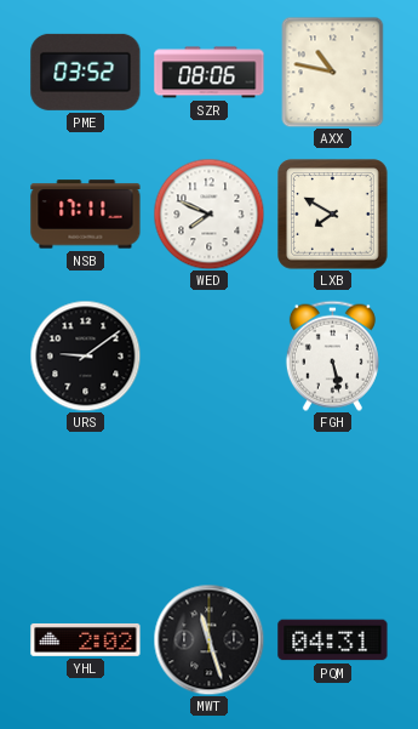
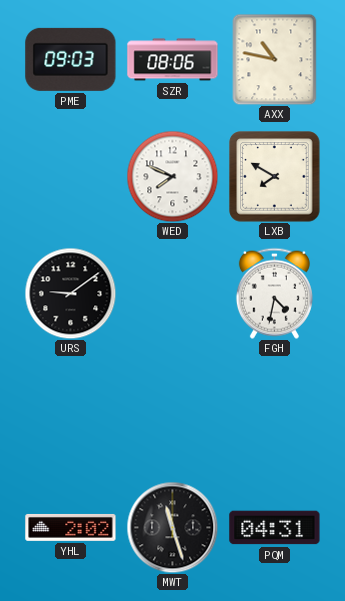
PME: 03:52 -> 09:03
NSB: 17:11 -> none
FGH: 5:28 -> 4:32
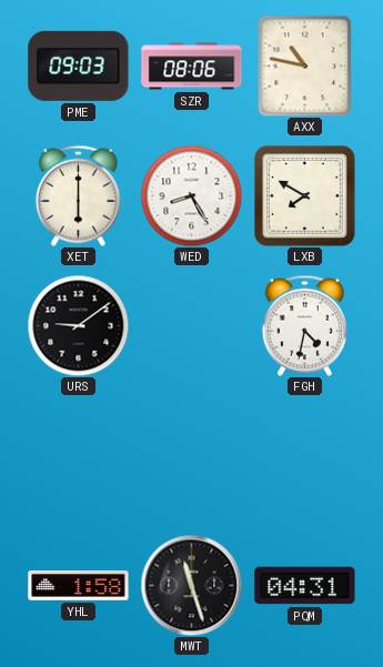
XET: none -> 6:00
WED: 7:49 -> 8:25
YHL: 2:02 -> 1:58
